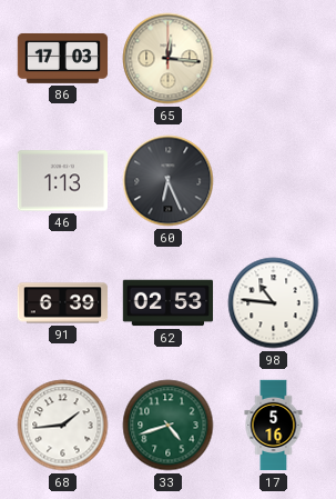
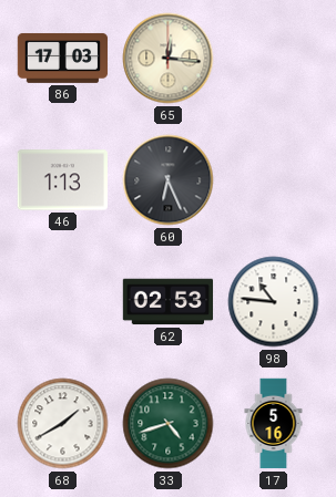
91: 6:39 -> none
68: 1:44 -> 1:40
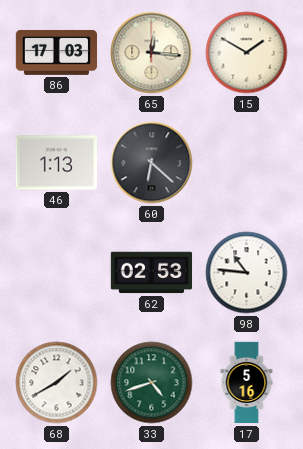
15: none -> 1:50
60: 6:26 -> 6:22
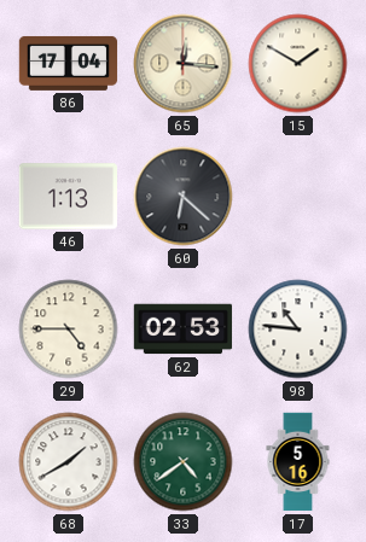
86: 17:03 -> 17:04
29: none -> 4:45
33: 4:42 -> 4:39
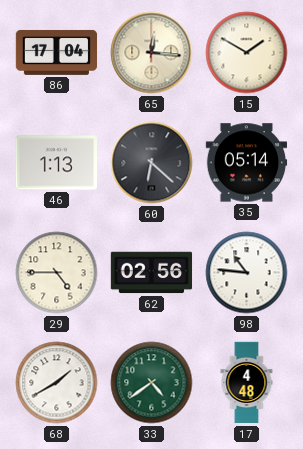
35: none -> 05:14
62: 02:53 -> 02:56
17: 5:16 -> 4:48
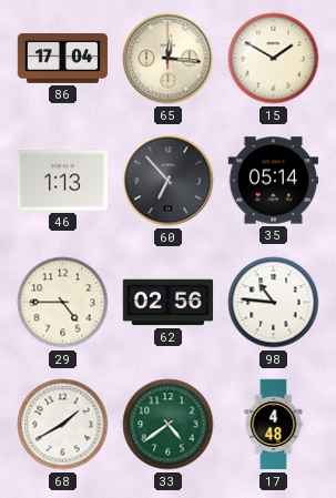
60: 6:22 -> 6:53
